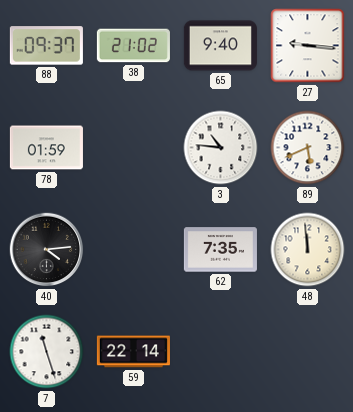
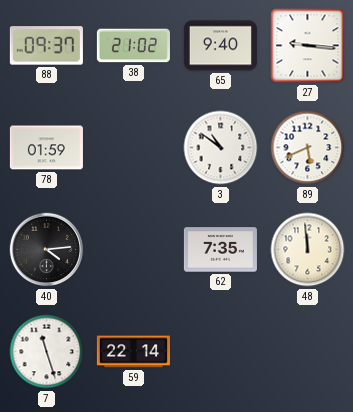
3: 10:46 -> 10:51
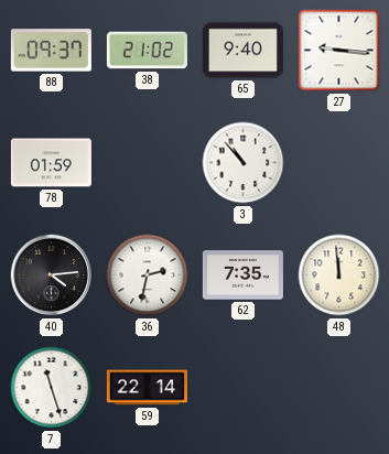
3: 10:51 -> 10:53
89: 5:41 -> none
36: none -> 2:32
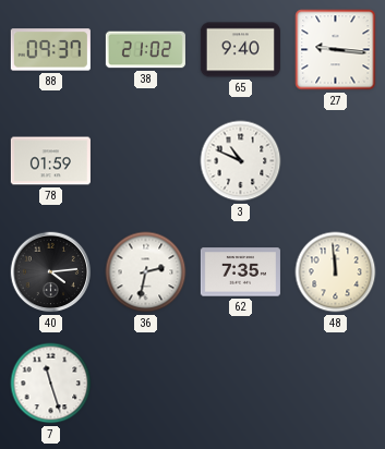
3: 10:53 -> 10:49
59: 22:14 -> none
